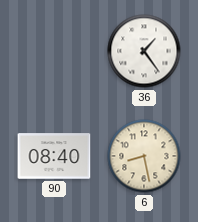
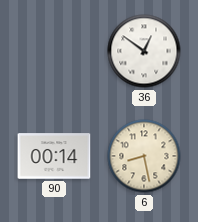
36: 1:24 -> 12:51
90: 08:40 -> 00:14
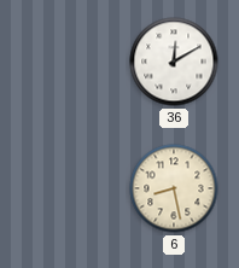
36: 12:51 -> 12:10
90: 00:14 -> none
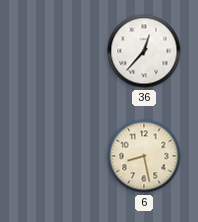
36: 12:10 -> 12:37
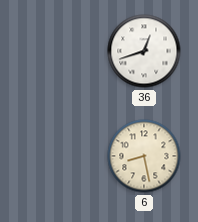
36: 12:37 -> 12:42
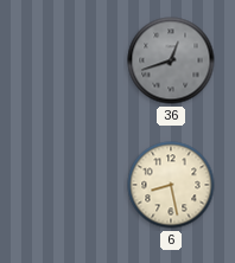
36 dial: white -> grey
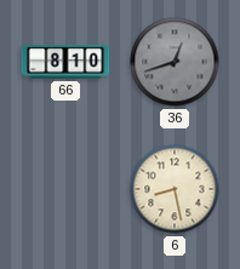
66: none -> 8:10
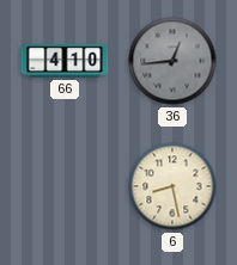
66: 8:10 -> 4:10
36: 12:42 -> 12:44
